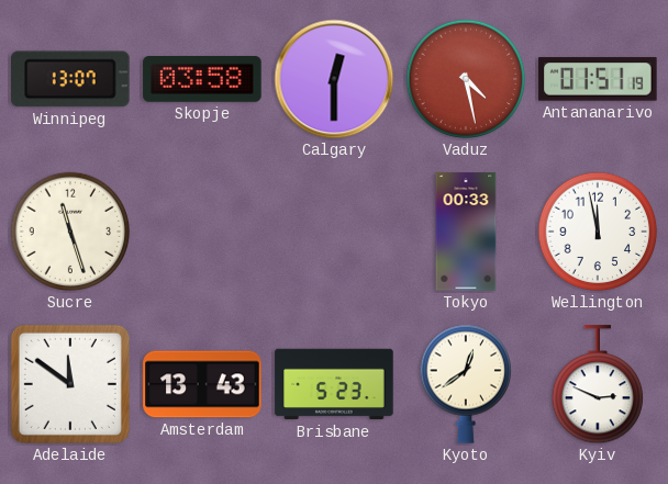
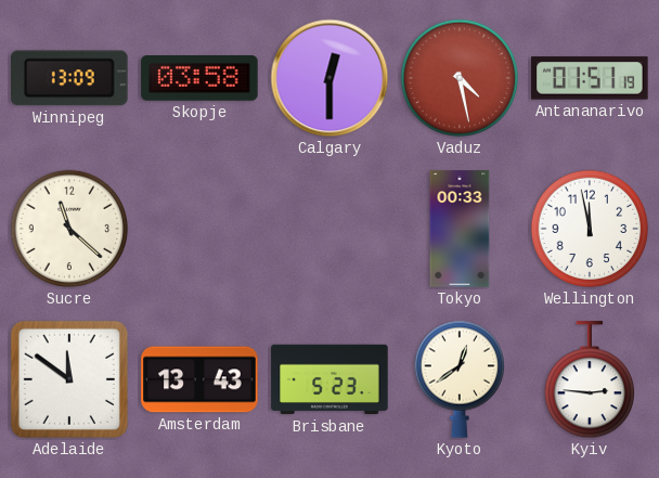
Winnipeg: 13:07 -> 13:09
Sucre: 11:27 -> 11:22
Kyiv: 2:49 -> 2:46
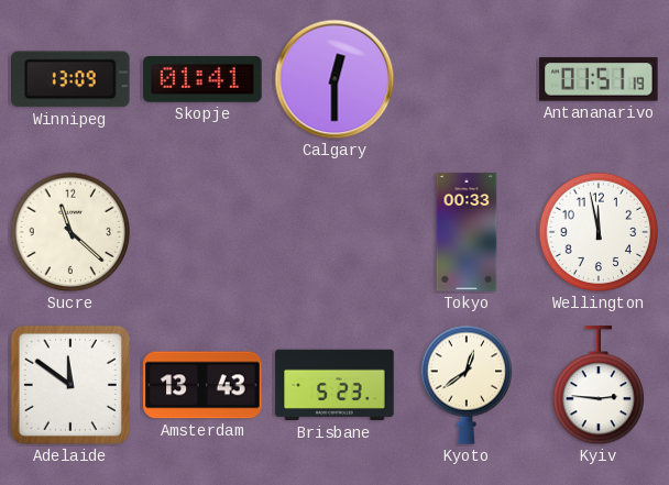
Skopje: 03:58 -> 01:41
Vaduz: 4:28 -> none
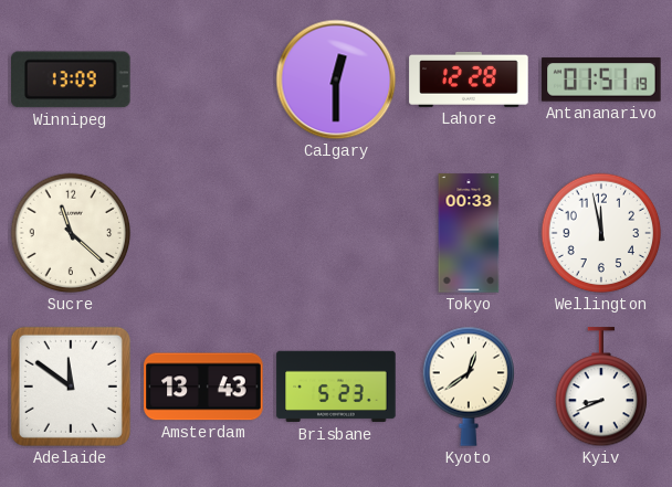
Skopje: 01:41 -> none
Lahore: none -> 12:28
Kyiv: 2:46 -> 8:41
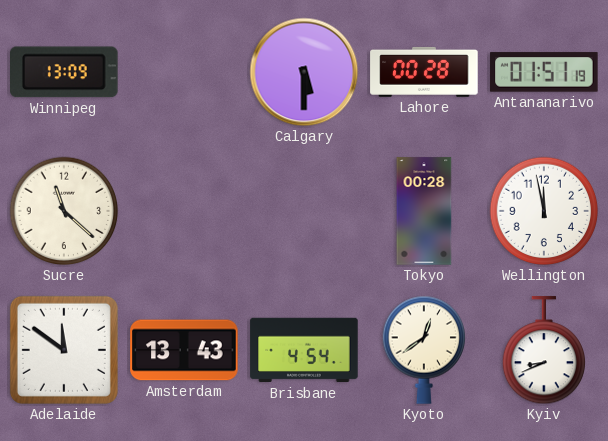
Calgary: 12:30 -> 5:30
Lahore: 12:28 -> 00:28
Tokyo: 00:33 -> 00:28
Brisbane: 5:23 -> 4:54
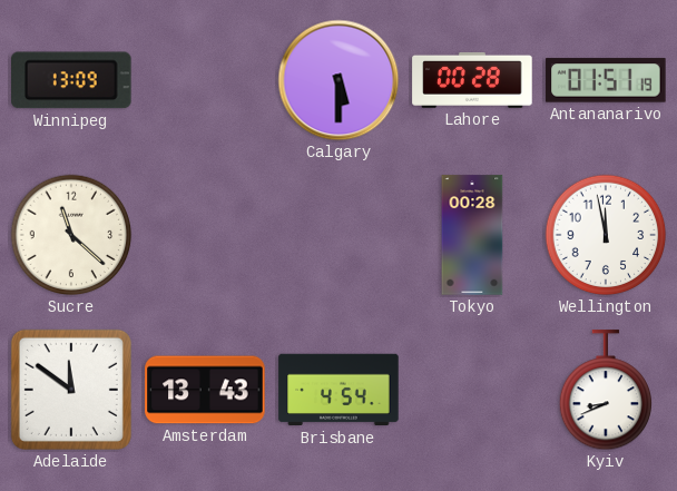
Kyoto: 12:39 -> none
